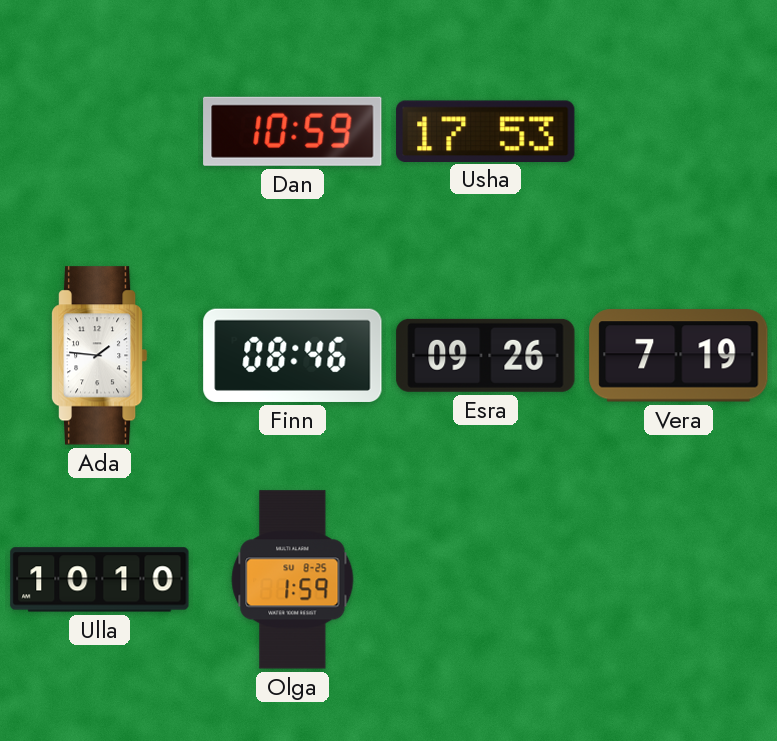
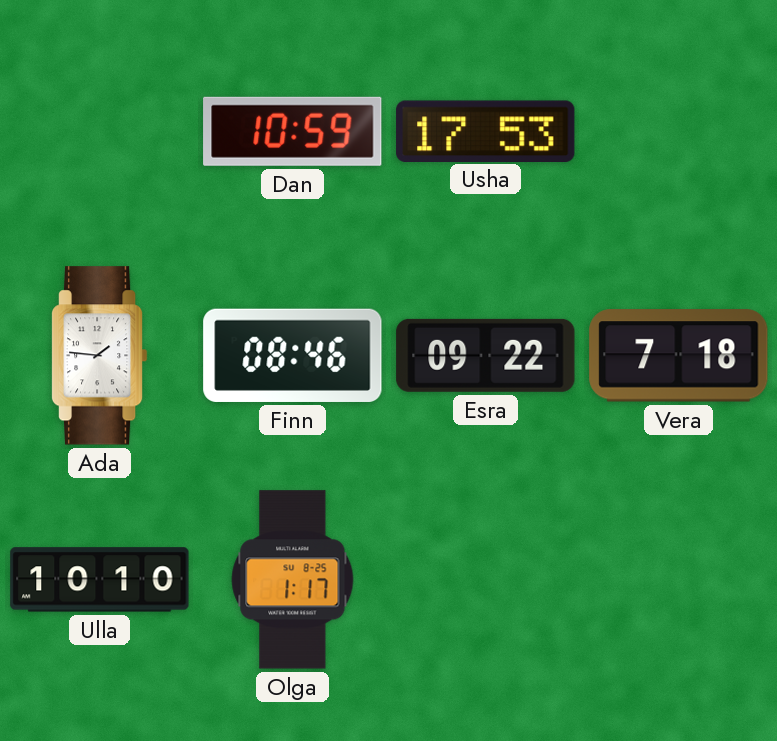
Esra: 09:26 -> 09:22
Vera: 7:19 -> 7:18
Olga: 1:59 -> 1:17
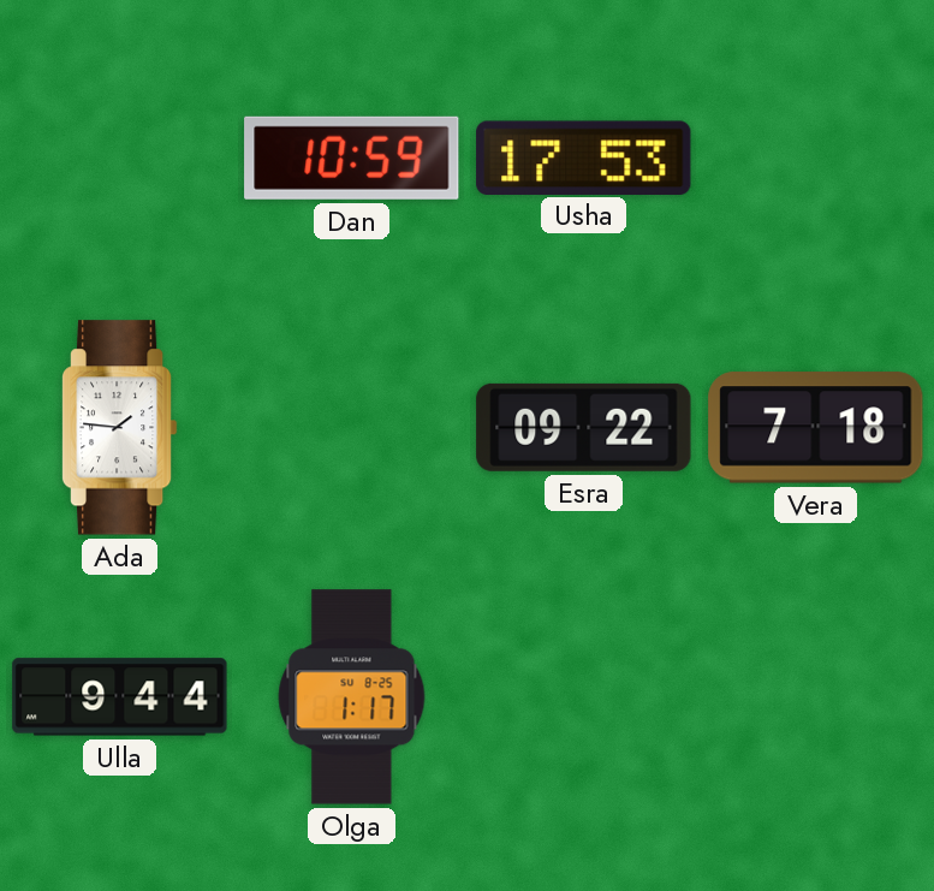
Finn: 08:46 -> none
Ulla: 10:10 -> 9:44
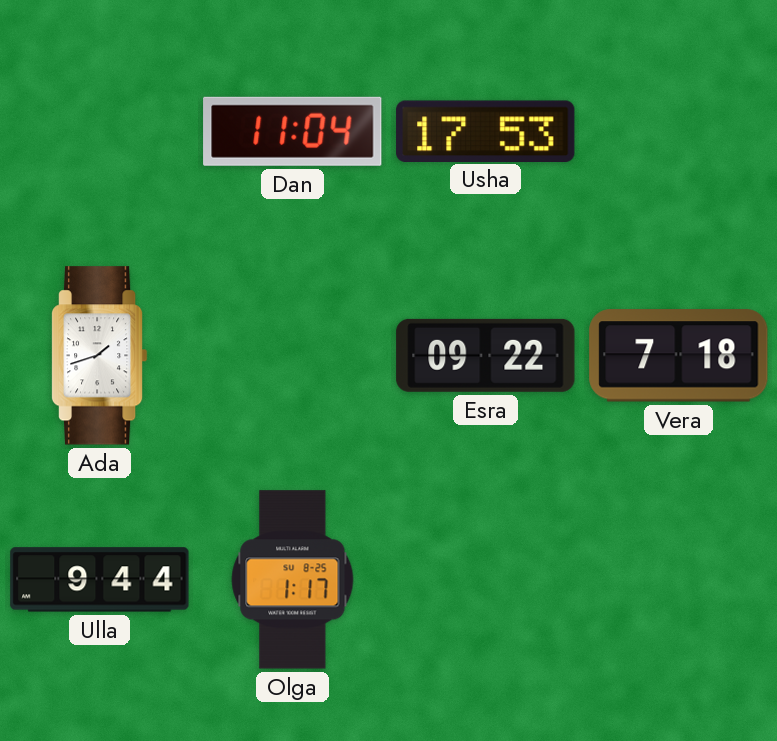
Dan: 10:59 -> 11:04
Ada: 1:46 -> 1:42
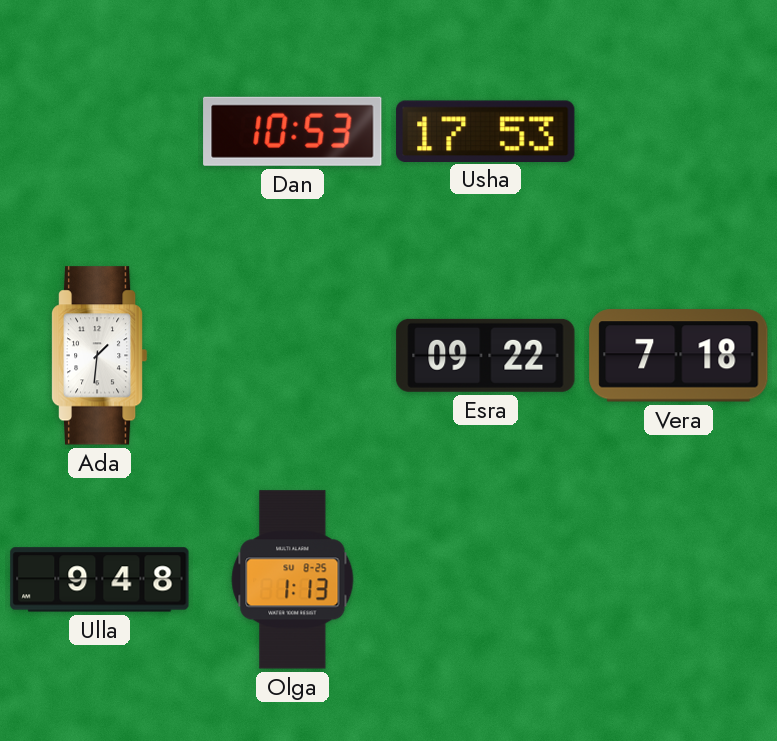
Dan: 11:04 -> 10:53
Ada: 1:42 -> 1:31
Ulla: 9:44 -> 9:48
Olga: 1:17 -> 1:13
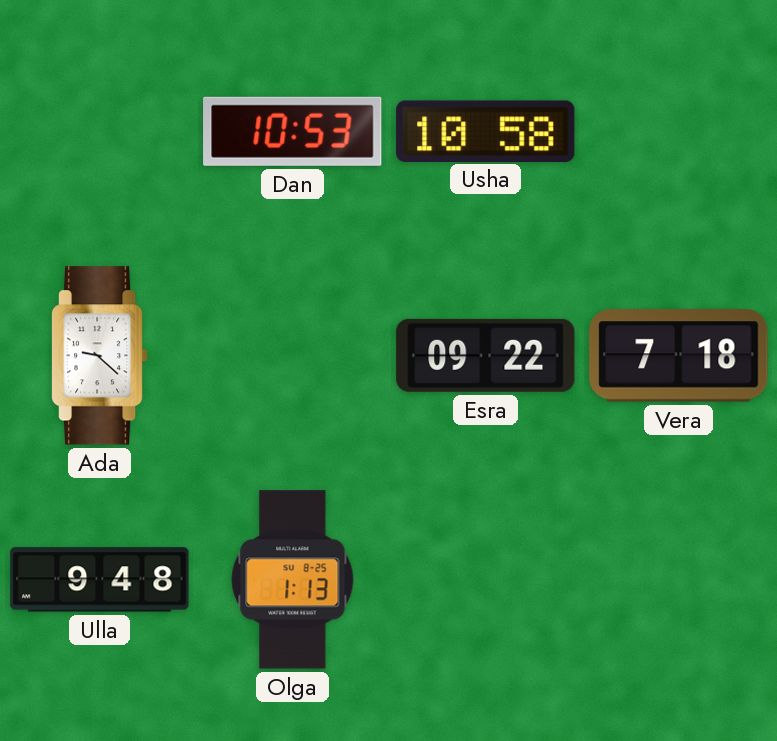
Usha: 17:53 -> 10:58
Ada: 1:31 -> 9:22
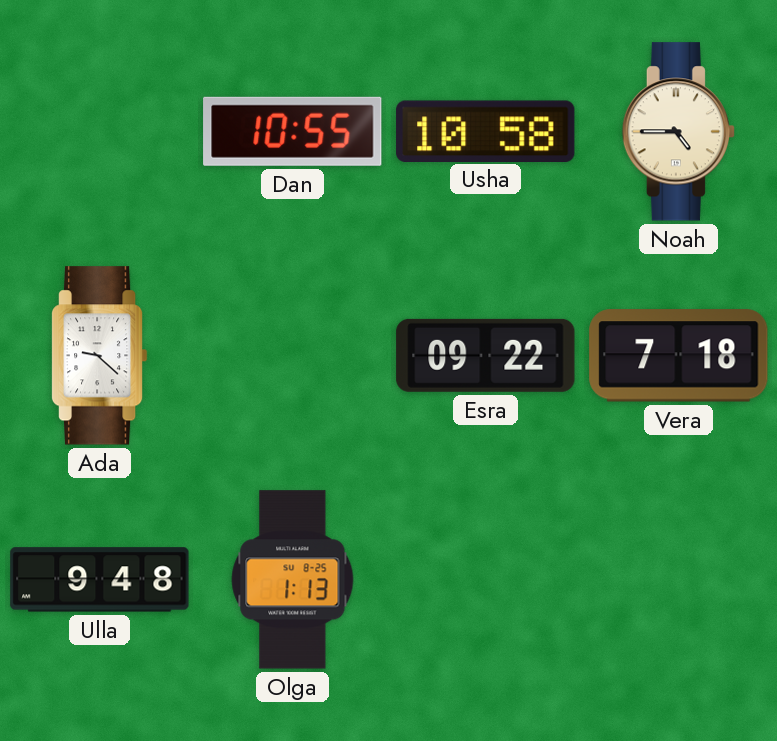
Dan: 10:53 -> 10:55
Noah: none -> 4:45
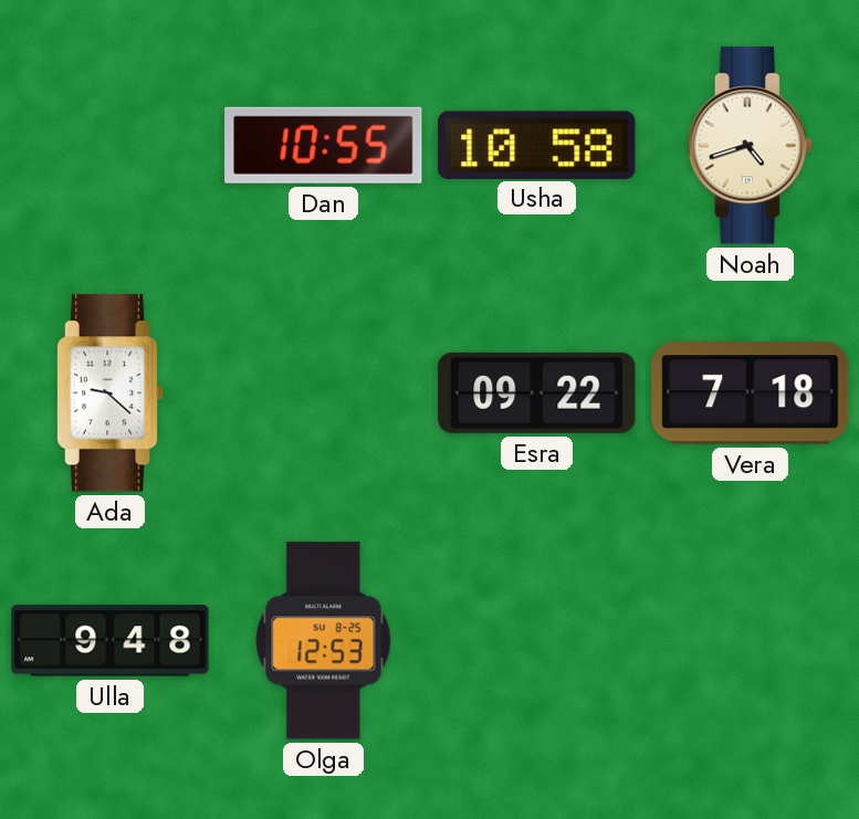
Noah: 4:45 -> 4:42
Olga: 1:13 -> 12:53
